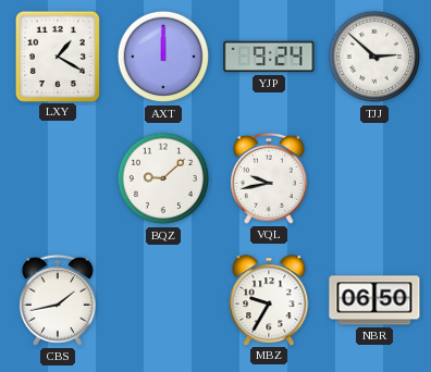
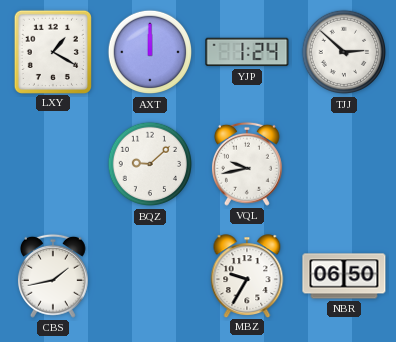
YJP: 9:24 -> 1:24
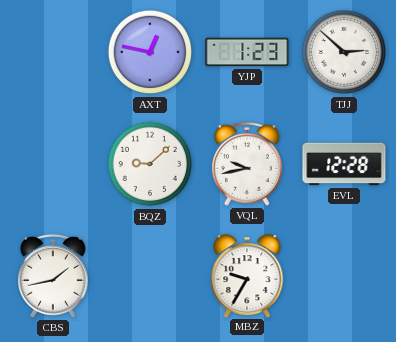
LXY: 1:20 -> none
AXT: 12:00 -> 12:47
YJP: 1:24 -> 1:23
EVL: none -> 12:28
NBR: 06:50 -> none
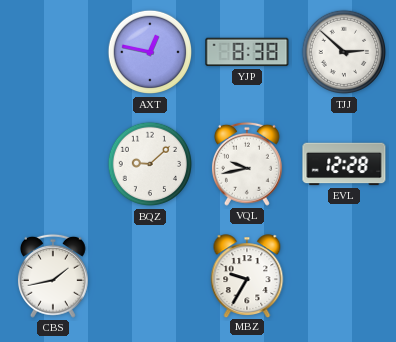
YJP: 1:23 -> 8:38
